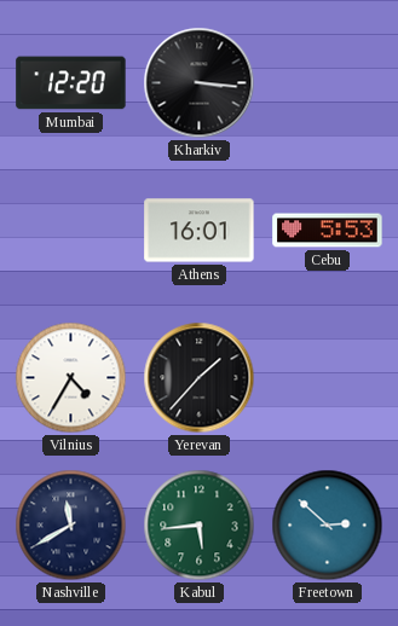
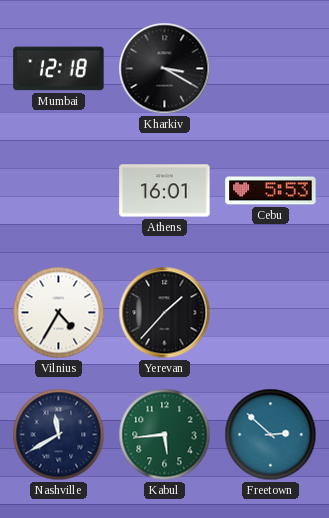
Mumbai: 12:20 -> 12:18
Kharkiv: 3:16 -> 3:20
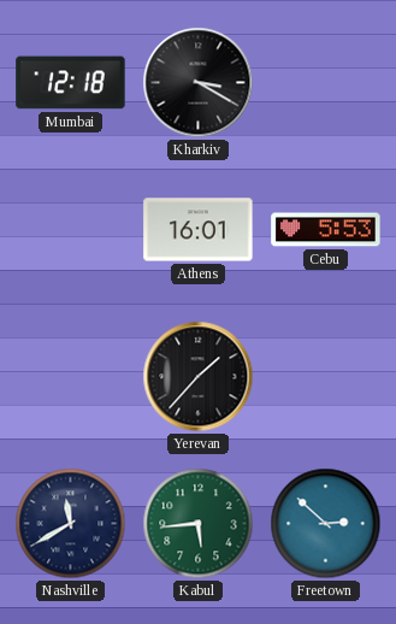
Vilnius: 4:35 -> none
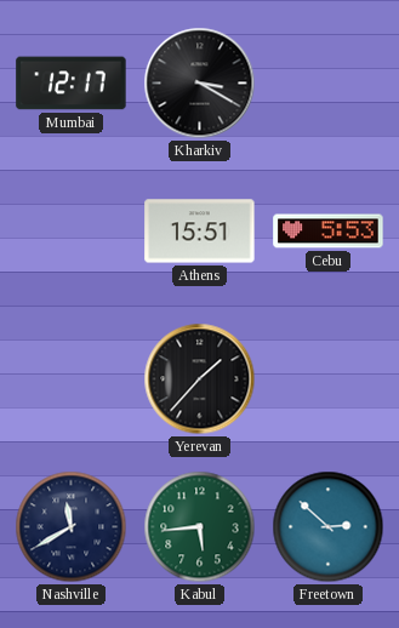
Mumbai: 12:18 -> 12:17
Athens: 16:01 -> 15:51
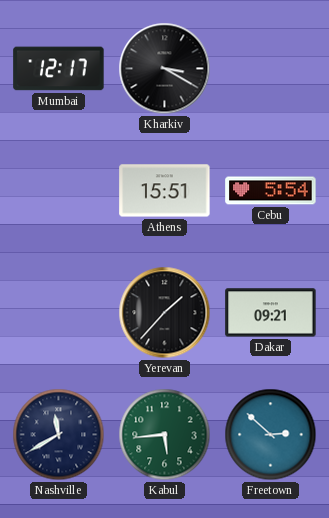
Cebu: 5:53 -> 5:54
Dakar: none -> 09:21
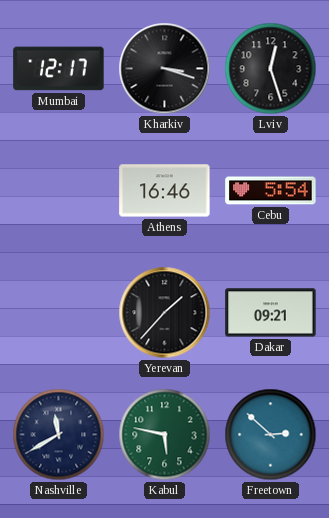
Kharkiv: 3:20 -> 3:18
Lviv: none -> 12:27
Athens: 15:51 -> 16:46
Kabul: 5:44 -> 5:47
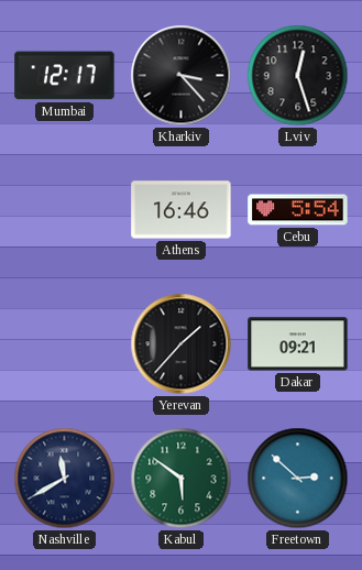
Kharkiv: 3:18 -> 3:23
Kabul: 5:47 -> 5:51
